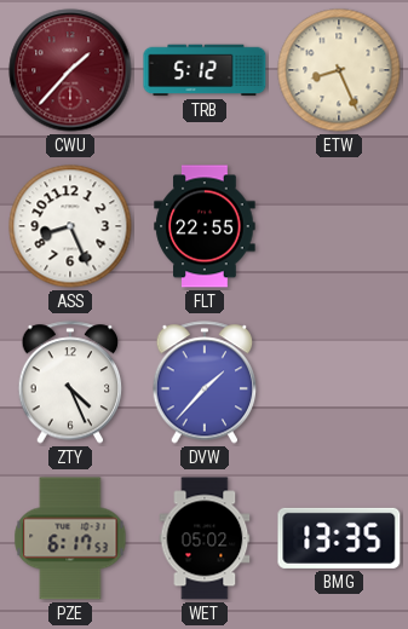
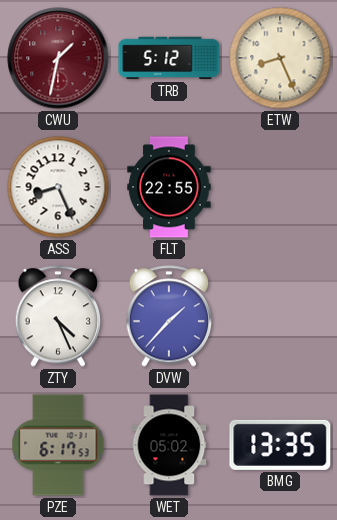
CWU: 1:37 -> 1:32
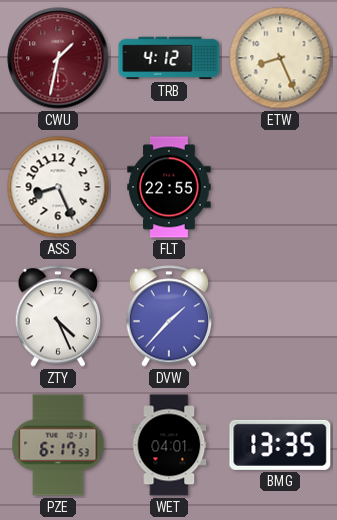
TRB: 5:12 -> 4:12
WET: 05:02 -> 04:01
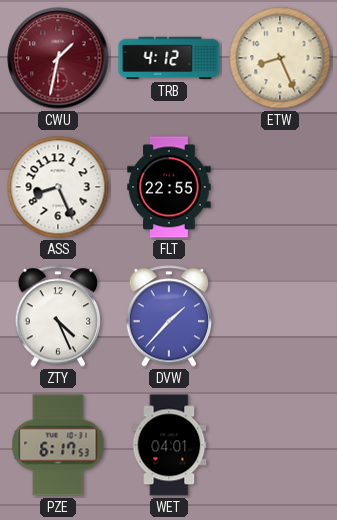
BMG: 13:35 -> none
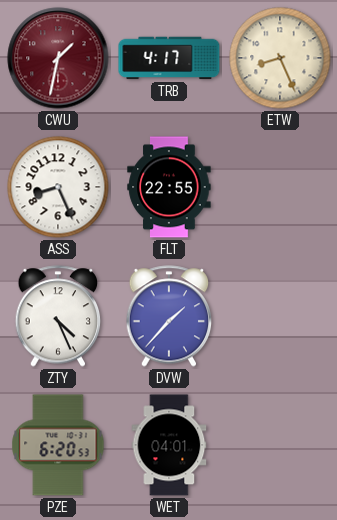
TRB: 4:12 -> 4:17
PZE: 6:17 -> 6:20
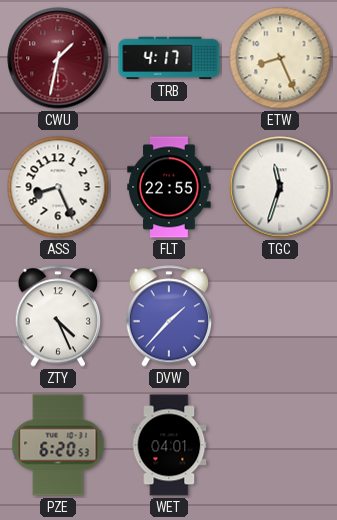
TGC: none -> 11:33
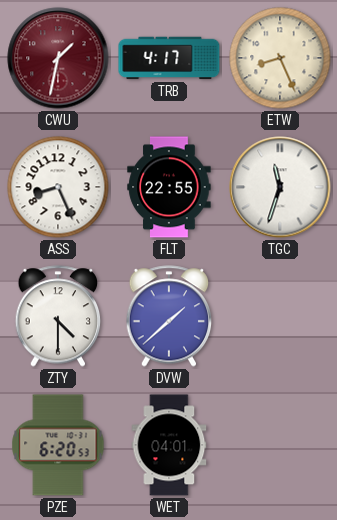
ZTY: 4:26 -> 4:30
DVW: 1:37 -> 1:38
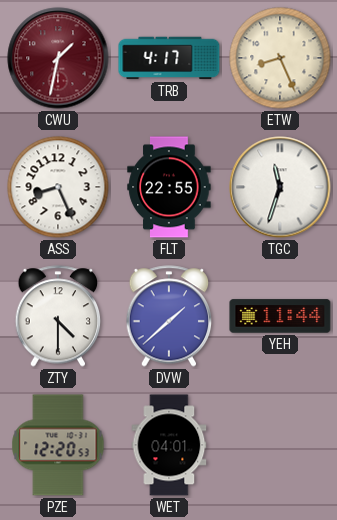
YEH: none -> 11:44
PZE: 6:20 -> 12:20
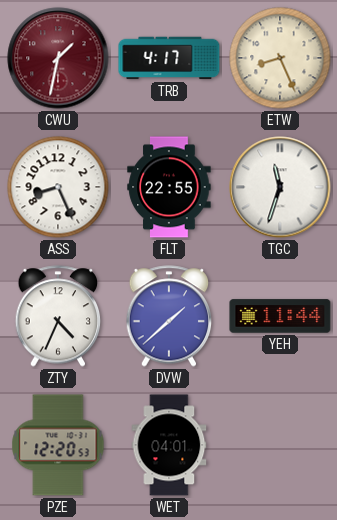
ZTY: 4:30 -> 4:34
